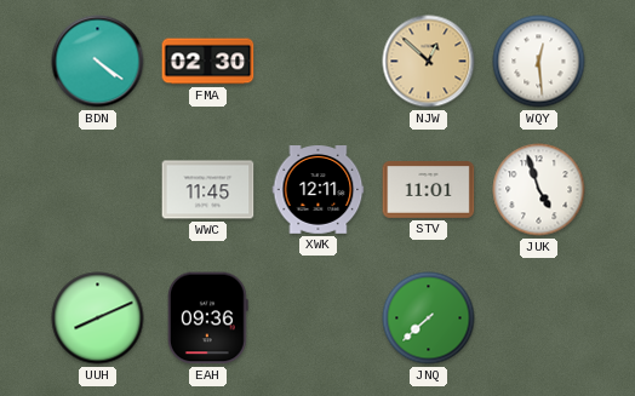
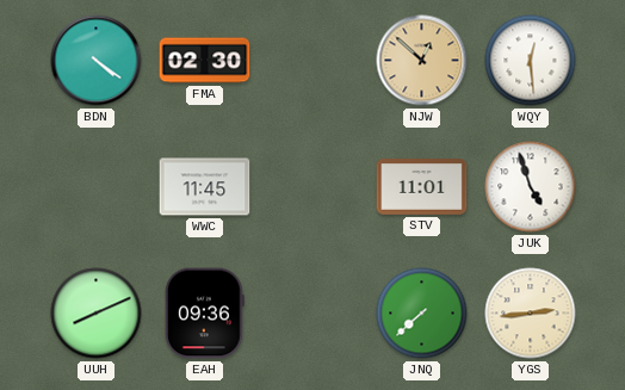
XWK: 12:11 -> none
YGS: none -> 2:44
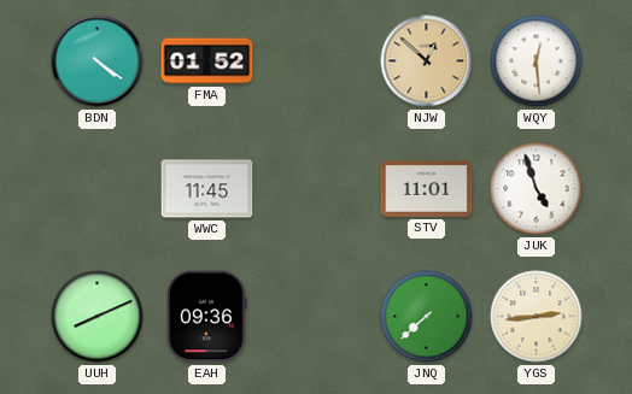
FMA: 02:30 -> 01:52
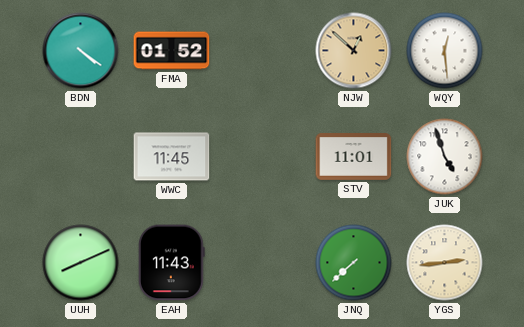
EAH: 09:36 -> 11:43
